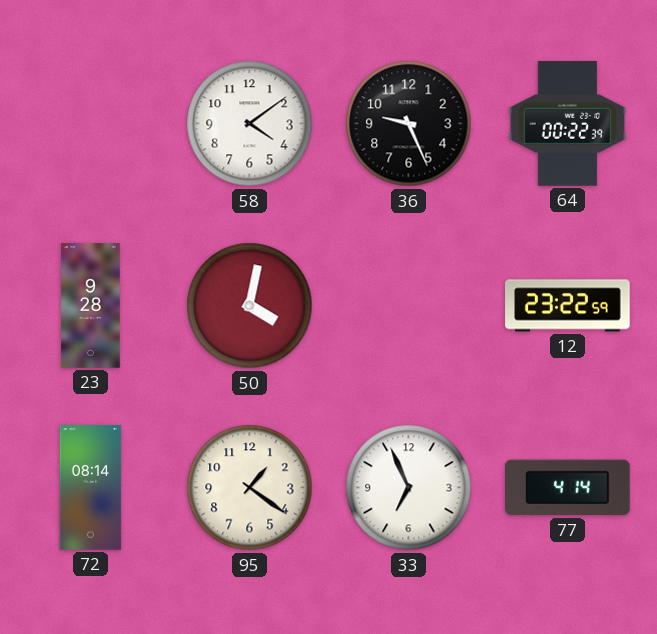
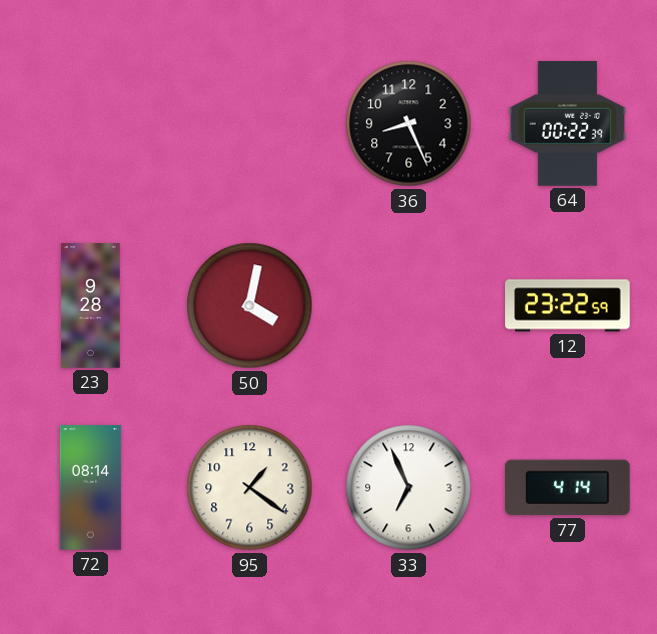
58: 4:09 -> none
36: 9:26 -> 8:26
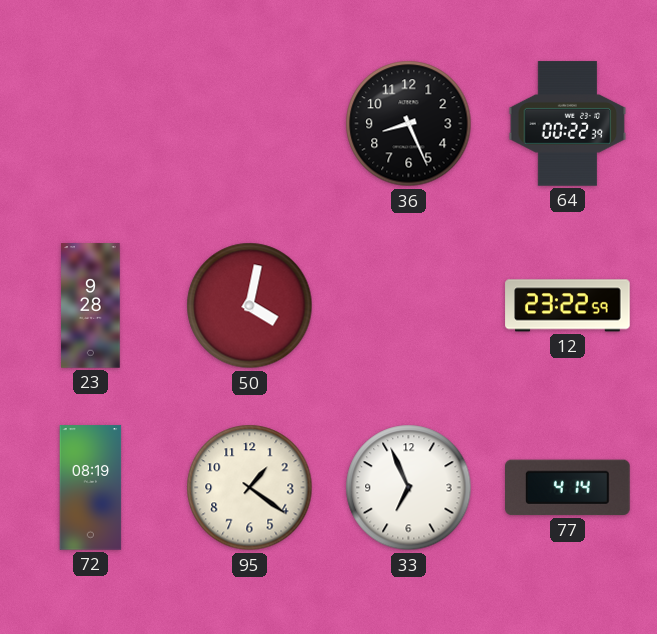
72: 08:14 -> 08:19
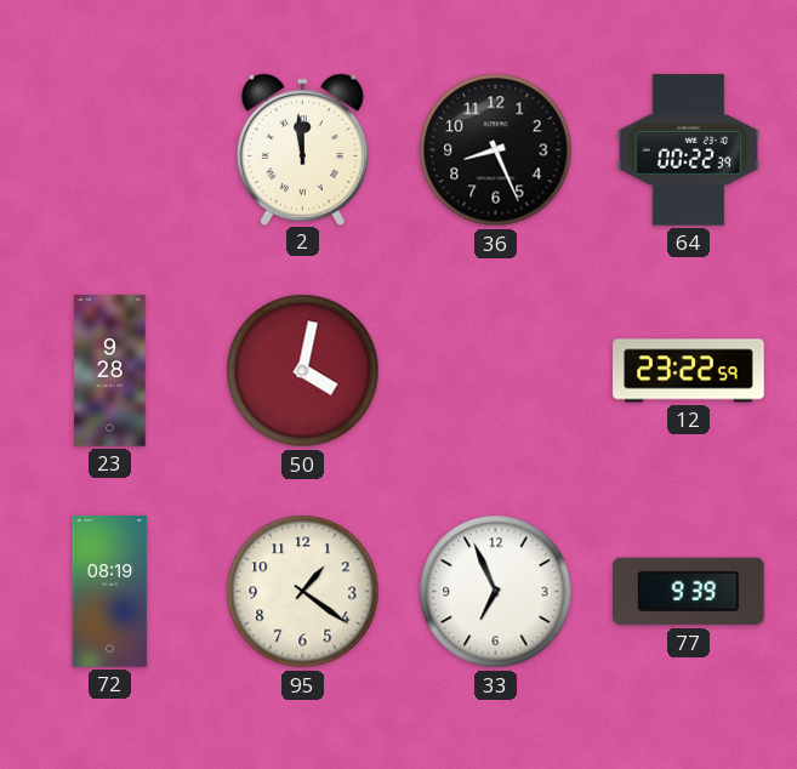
2: none -> 11:59
77: 4:14 -> 9:39
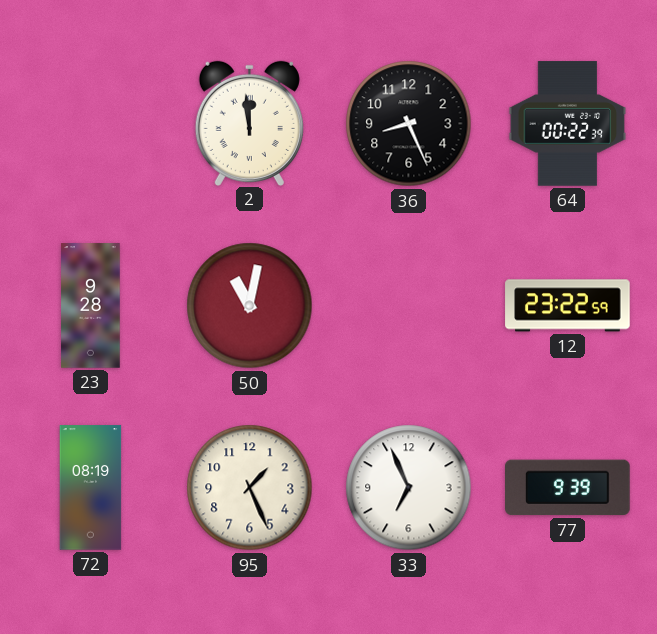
50: 4:02 -> 11:02
95: 1:21 -> 1:26
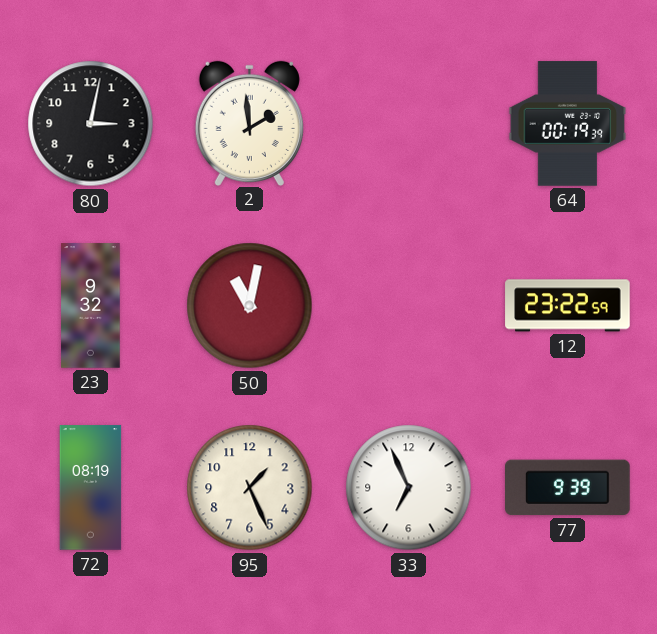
80: none -> 3:02
2: 11:59 -> 1:59
36: 8:26 -> none
64: 00:22 -> 00:19
23: 9:28 -> 9:32
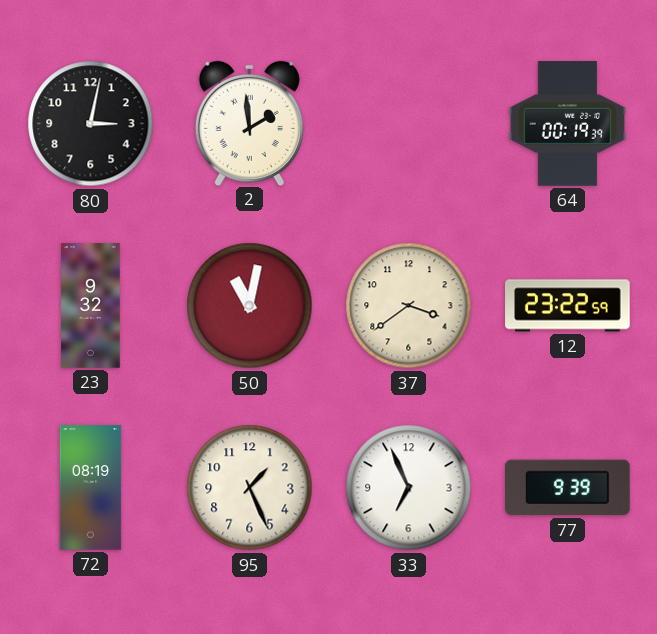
37: none -> 3:39
